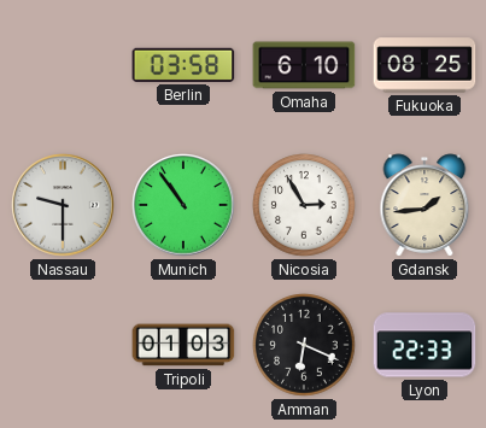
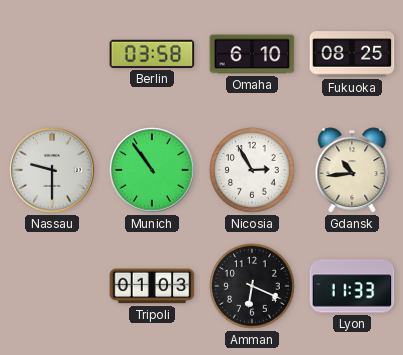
Gdansk: 1:44 -> 10:44
Lyon: 22:33 -> 11:33
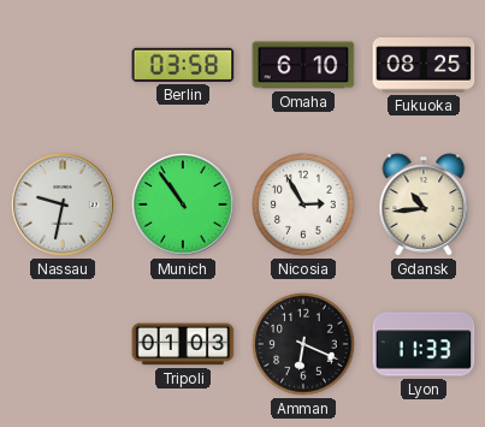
Nassau: 9:30 -> 9:32
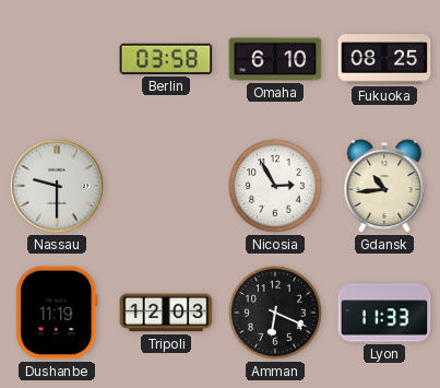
Nassau: 9:32 -> 9:30
Munich: 10:54 -> none
Dushanbe: none -> 11:19
Tripoli: 01:03 -> 12:03
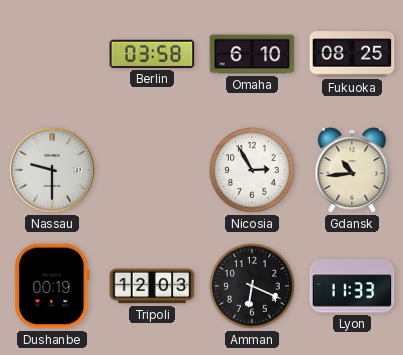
Dushanbe: 11:19 -> 00:19
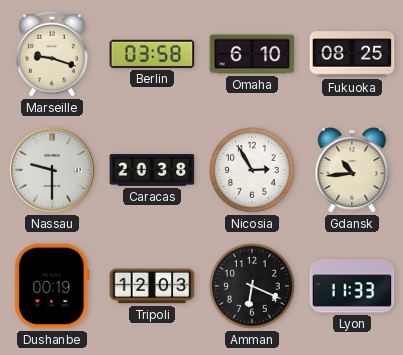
Marseille: none -> 9:18
Caracas: none -> 20:38
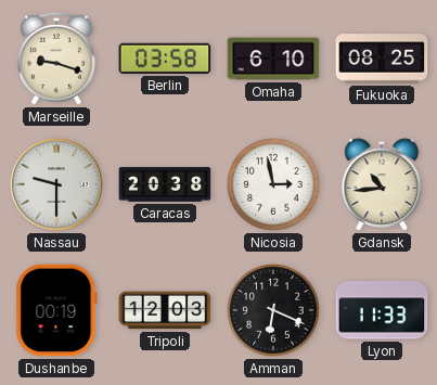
Nicosia: 2:55 -> 2:58
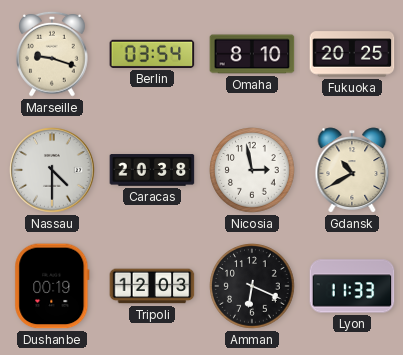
Berlin: 03:58 -> 03:54
Omaha: 6:10 -> 8:10
Fukuoka: 08:25 -> 20:25
Nassau: 9:30 -> 4:30
Gdansk: 10:44 -> 10:40
